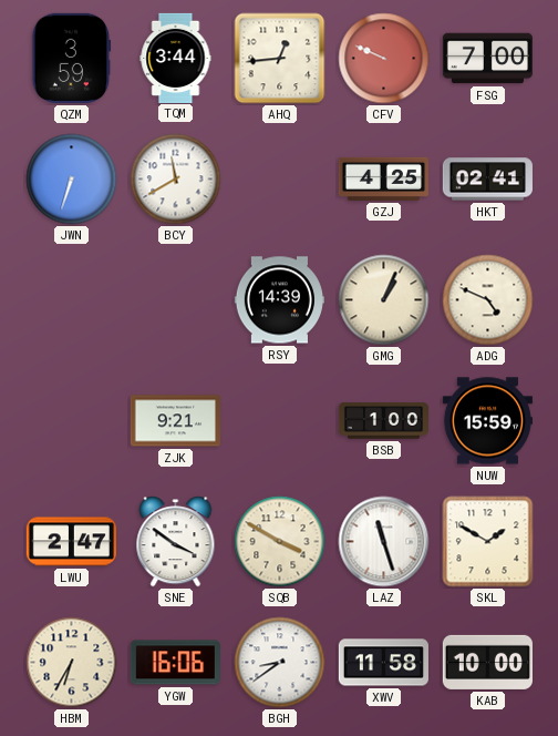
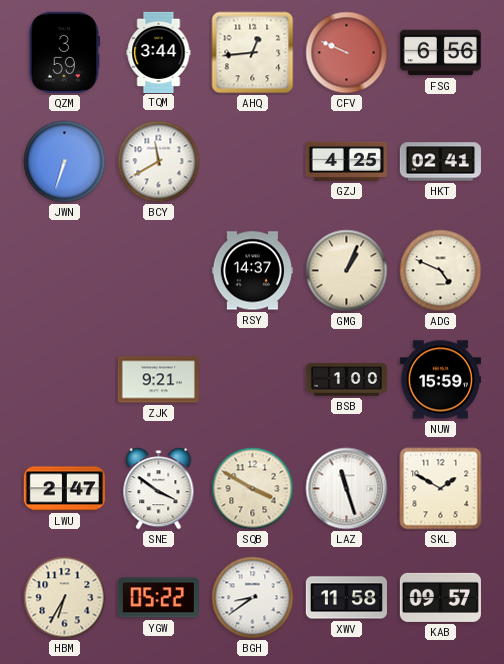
FSG: 7:00 -> 6:56
RSY: 14:39 -> 14:37
YGW: 16:06 -> 05:22
KAB: 10:00 -> 09:57
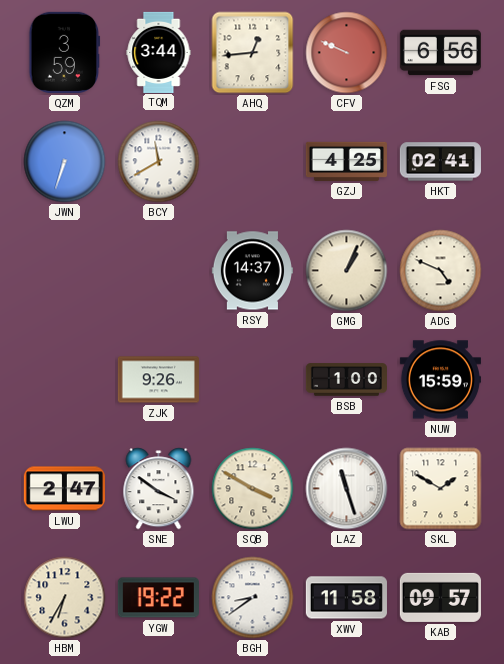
ZJK: 9:21 -> 9:26
YGW: 05:22 -> 19:22
